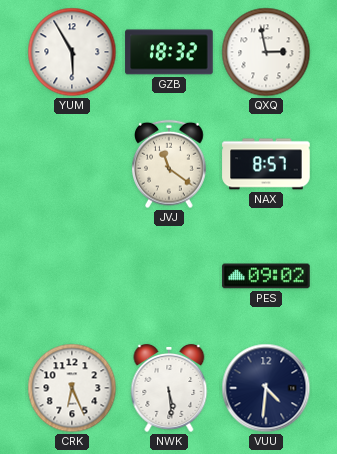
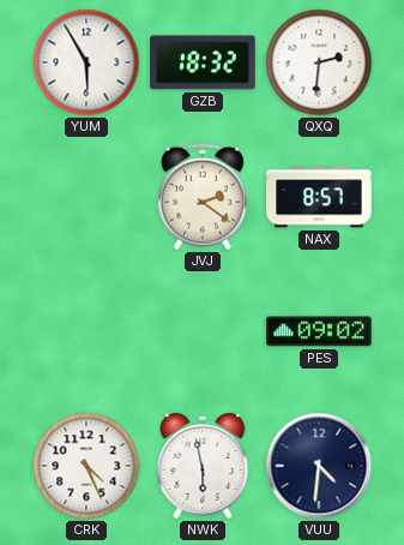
QXQ: 2:58 -> 2:31
JVJ: 11:21 -> 2:21
CRK: 6:26 -> 4:26
NWK: 5:29 -> 5:58
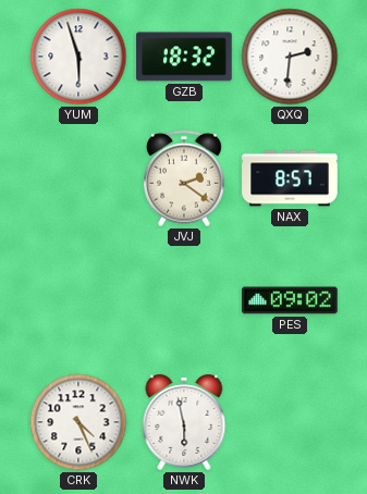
YUM: 5:55 -> 5:57
VUU: 4:31 -> none
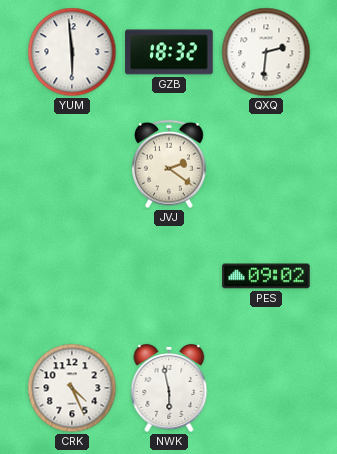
YUM: 5:57 -> 5:59
NAX: 8:57 -> none
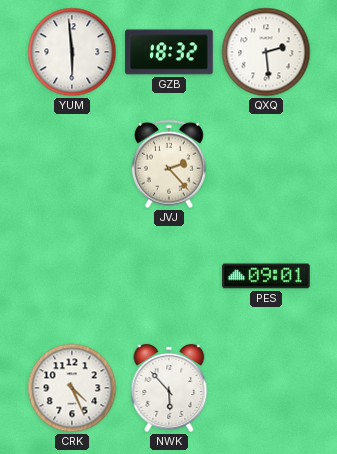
QXQ: 2:31 -> 2:29
JVJ: 2:21 -> 2:23
PES: 09:02 -> 09:01
NWK: 5:58 -> 5:53
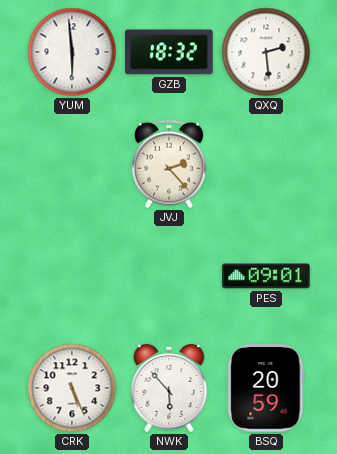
CRK: 4:26 -> 5:26
BSQ: none -> 20:59
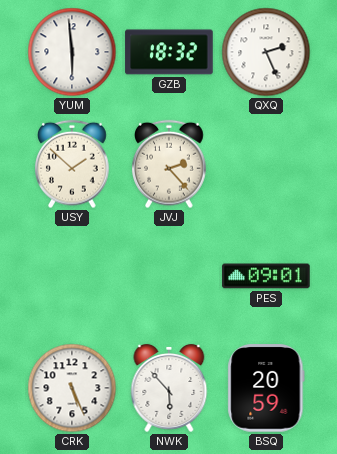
QXQ: 2:29 -> 2:26
USY: none -> 1:52
